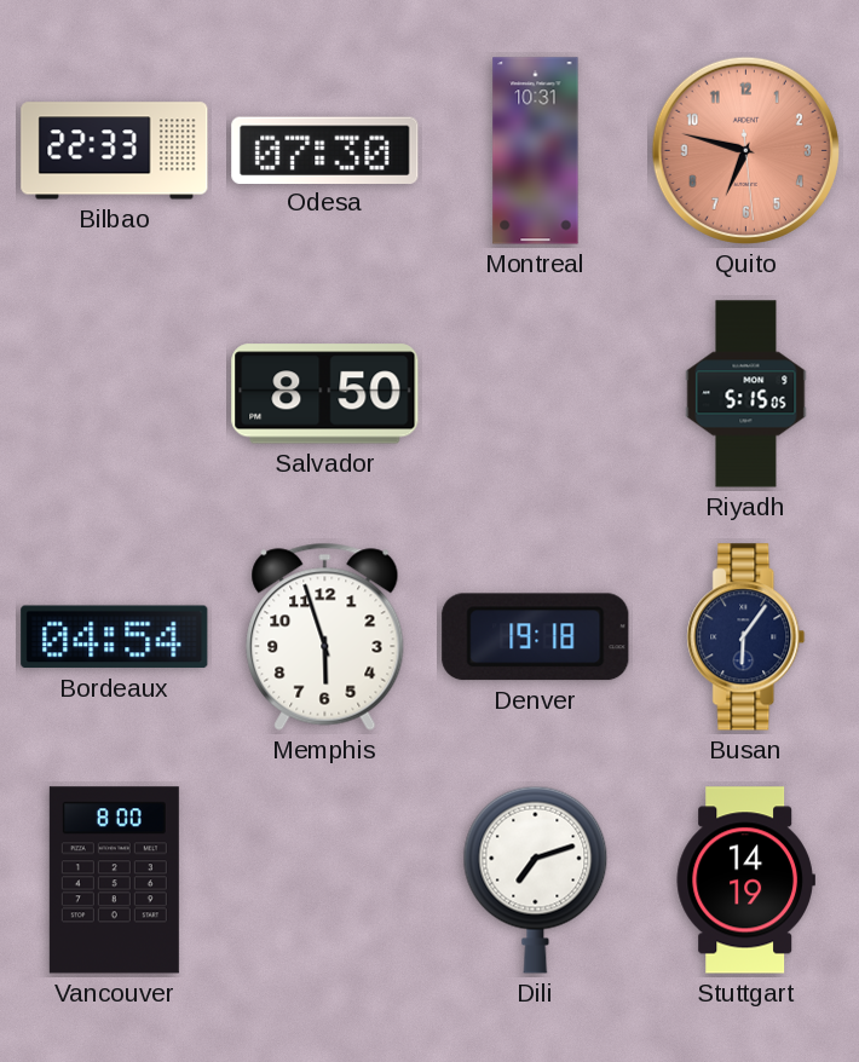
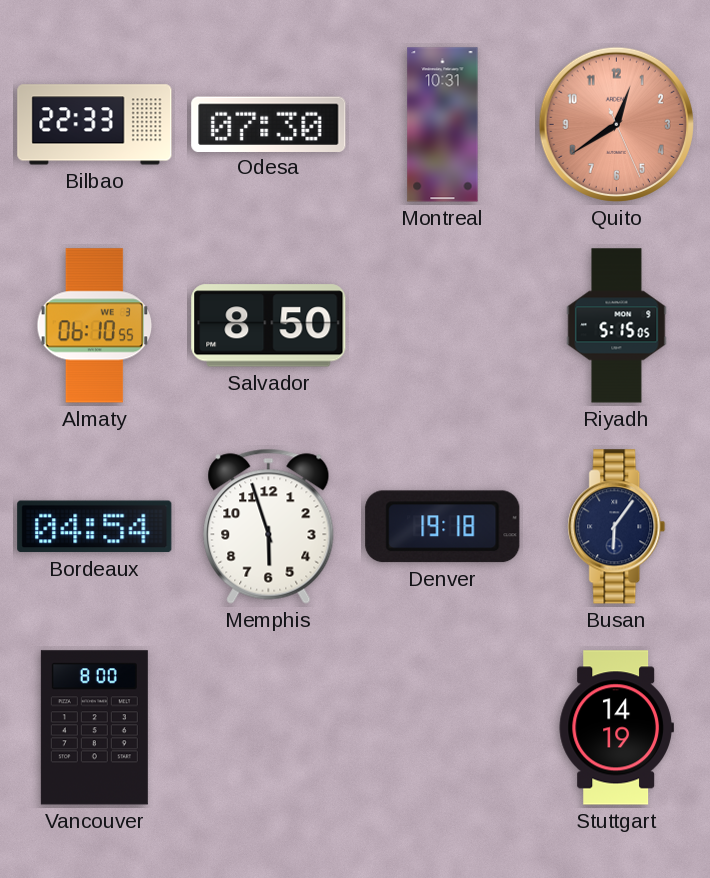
Quito: 6:47 -> 12:39
Almaty: none -> 06:10
Dili: 7:12 -> none
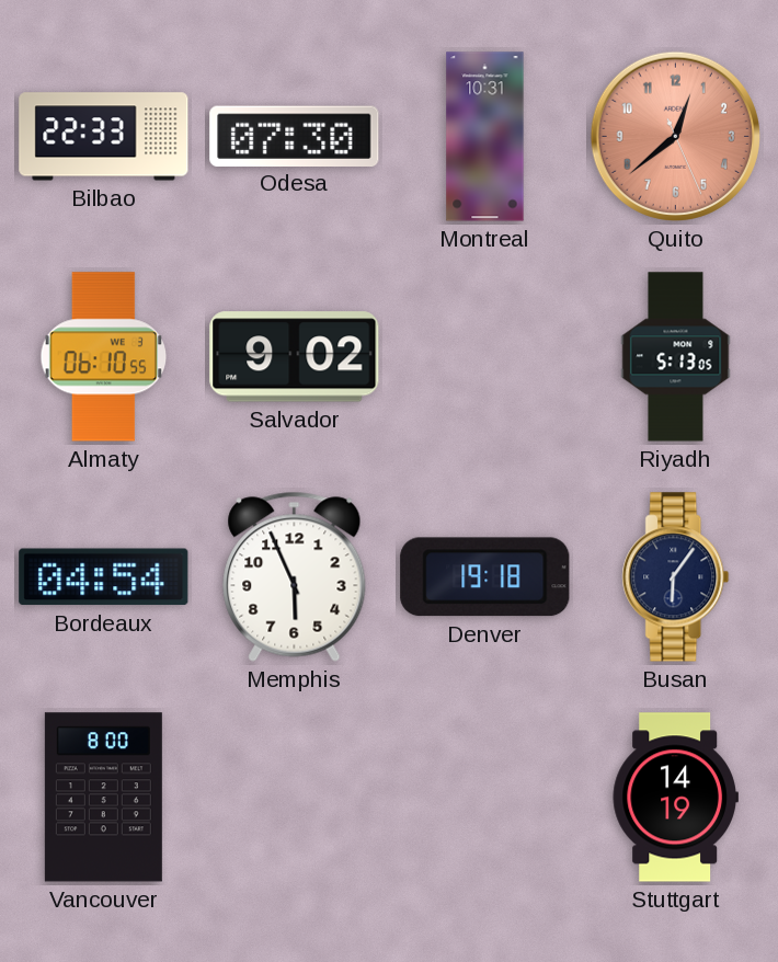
Quito: 12:39 -> 12:38
Salvador: 8:50 -> 9:02
Riyadh: 5:15 -> 5:13
Memphis: 5:57 -> 5:56
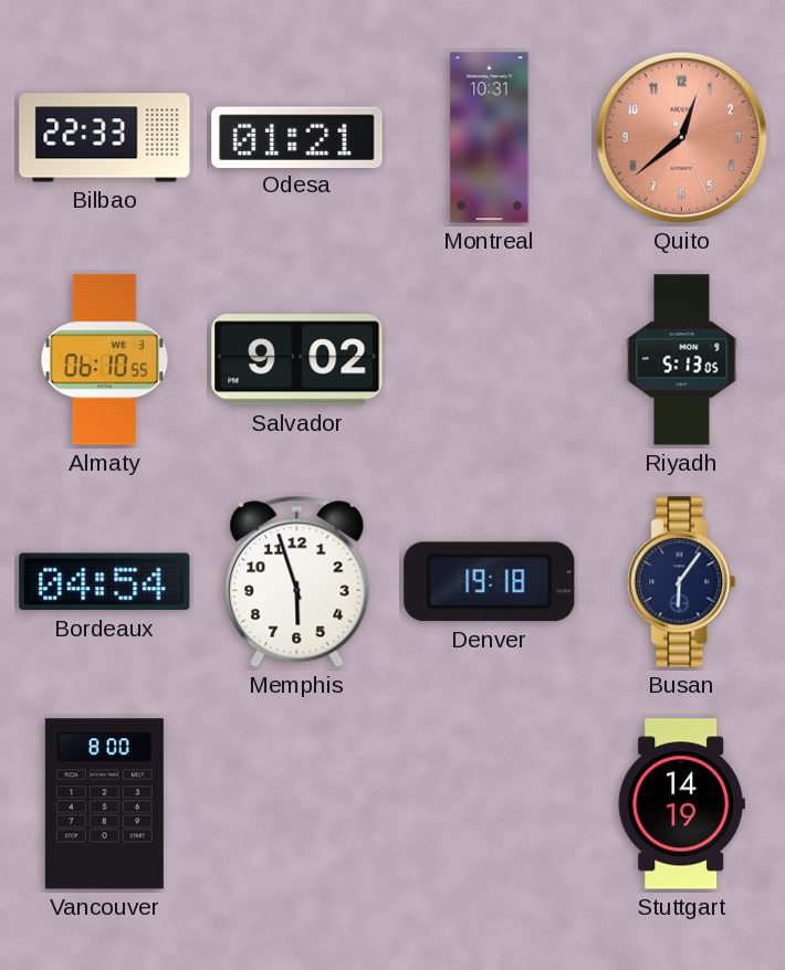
Odesa: 07:30 -> 01:21
Memphis: 5:56 -> 5:57
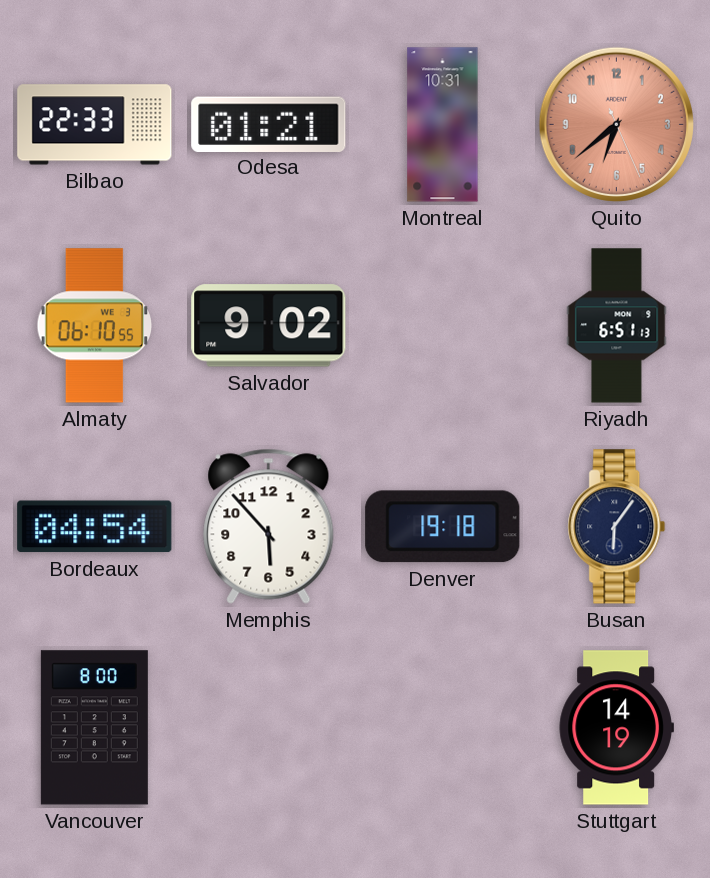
Quito: 12:38 -> 6:38
Riyadh: 5:13 -> 6:51
Memphis: 5:57 -> 5:53
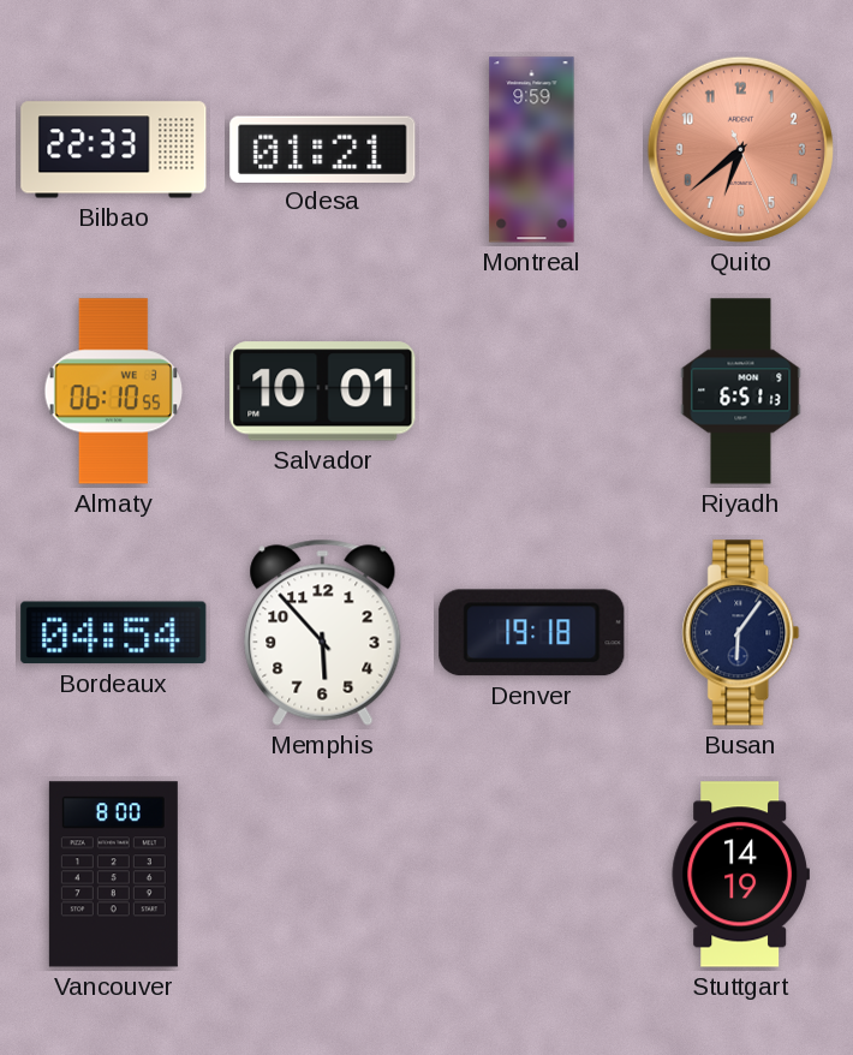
Montreal: 10:31 -> 9:59
Salvador: 9:02 -> 10:01
